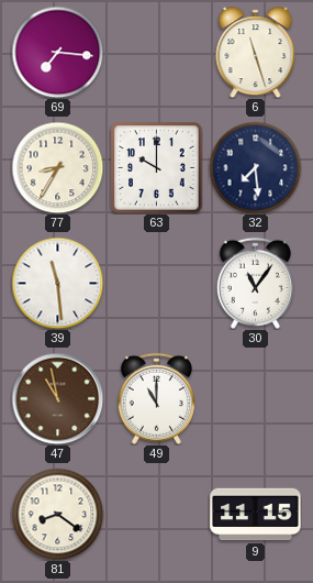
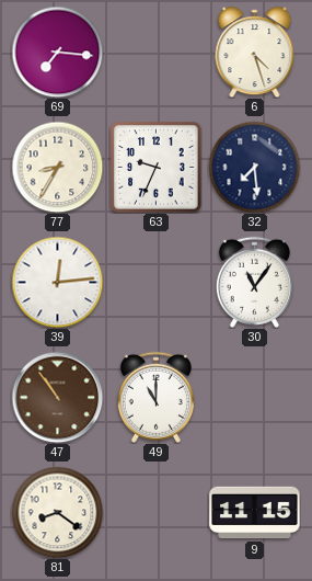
6: 11:27 -> 4:27
63: 10:00 -> 9:34
39: 11:29 -> 12:14
47: 10:58 -> 10:54
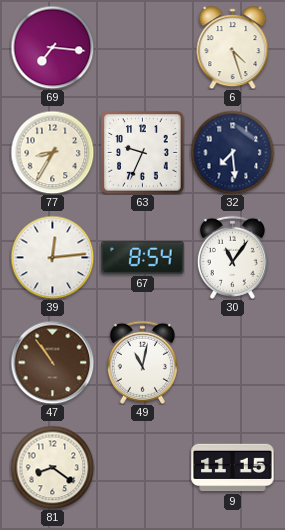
67: none -> 8:54
49: 11:00 -> 11:02
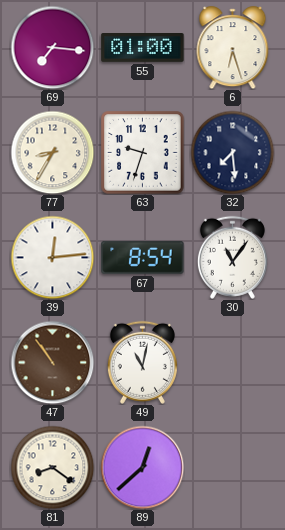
55: none -> 01:00
6: 4:27 -> 6:27
63: 9:34 -> 9:33
89: none -> 12:38
9: 11:15 -> none
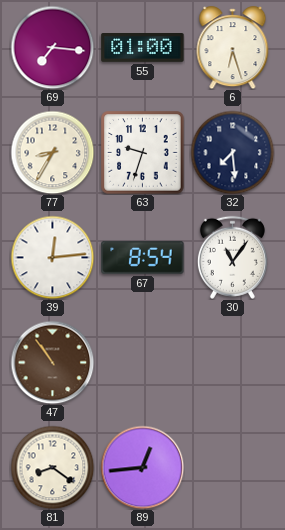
49: 11:02 -> none
89: 12:38 -> 12:44
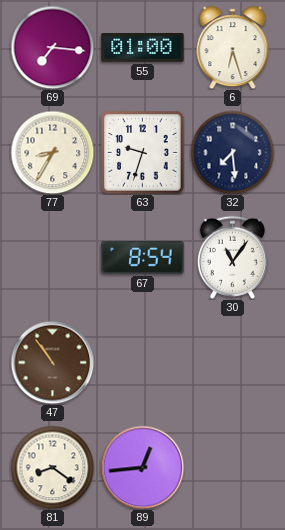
39: 12:14 -> none
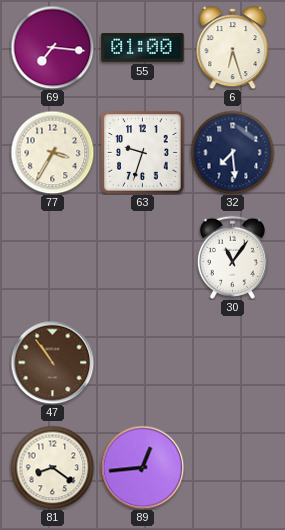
77: 8:35 -> 3:35
67: 8:54 -> none
